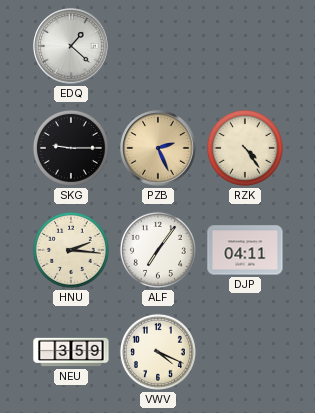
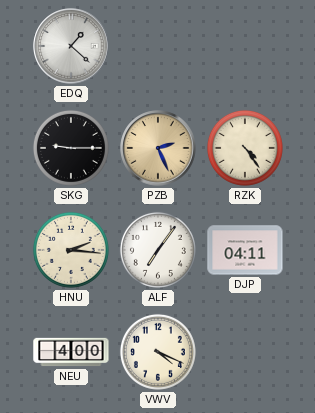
NEU: 3:59 -> 4:00
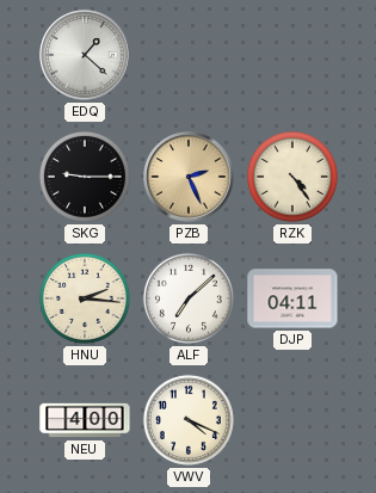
ALF: 7:06 -> 7:08
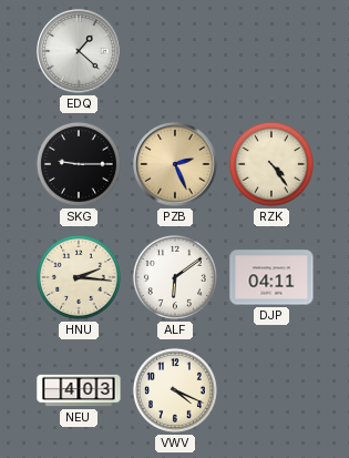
ALF: 7:08 -> 6:09
NEU: 4:00 -> 4:03
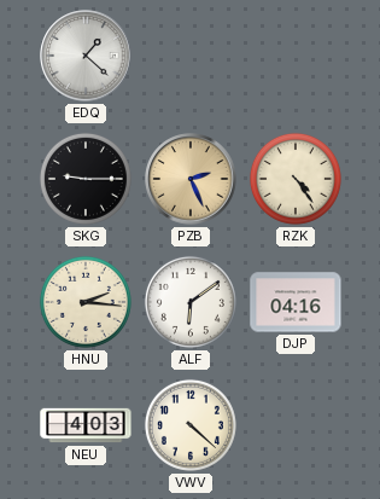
DJP: 04:11 -> 04:16
VWV: 4:19 -> 4:22
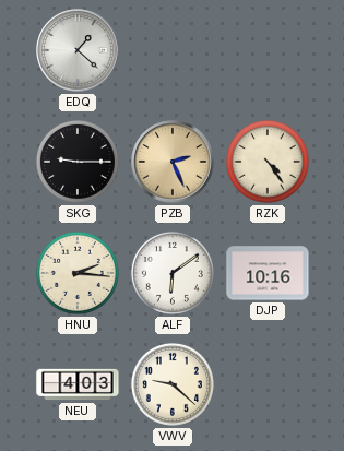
DJP: 04:16 -> 10:16
VWV: 4:22 -> 9:22
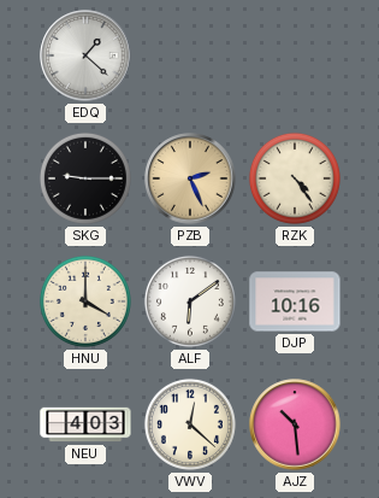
HNU: 2:16 -> 4:00
VWV: 9:22 -> 12:22
AJZ: none -> 10:29
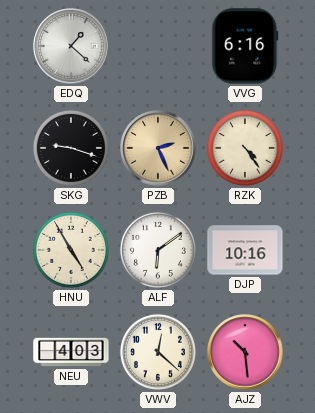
VVG: none -> 6:16
SKG: 9:15 -> 9:18
HNU: 4:00 -> 4:55
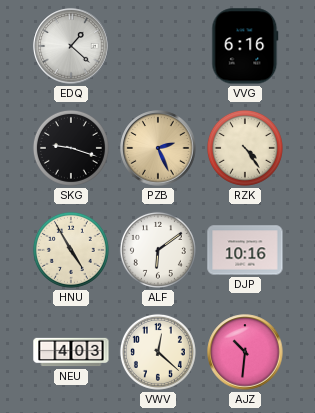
AJZ: 10:29 -> 10:31
